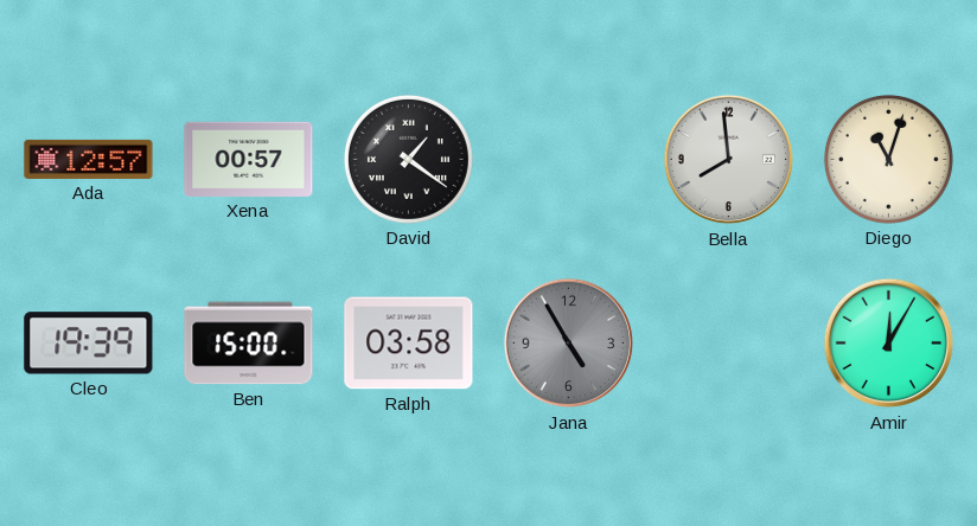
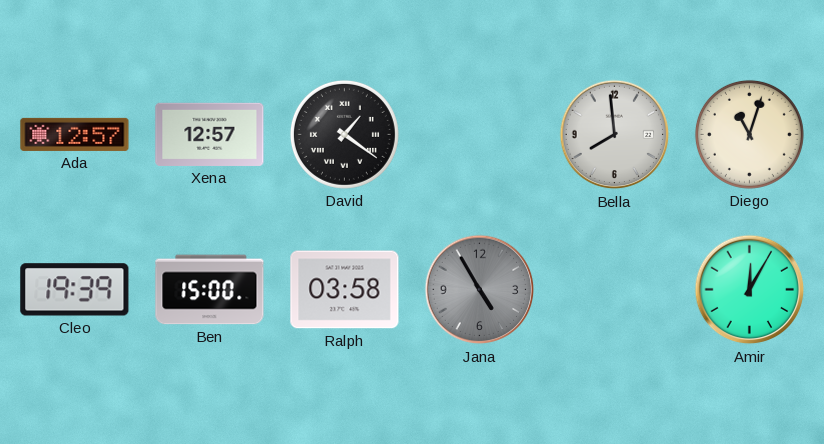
Xena: 00:57 -> 12:57
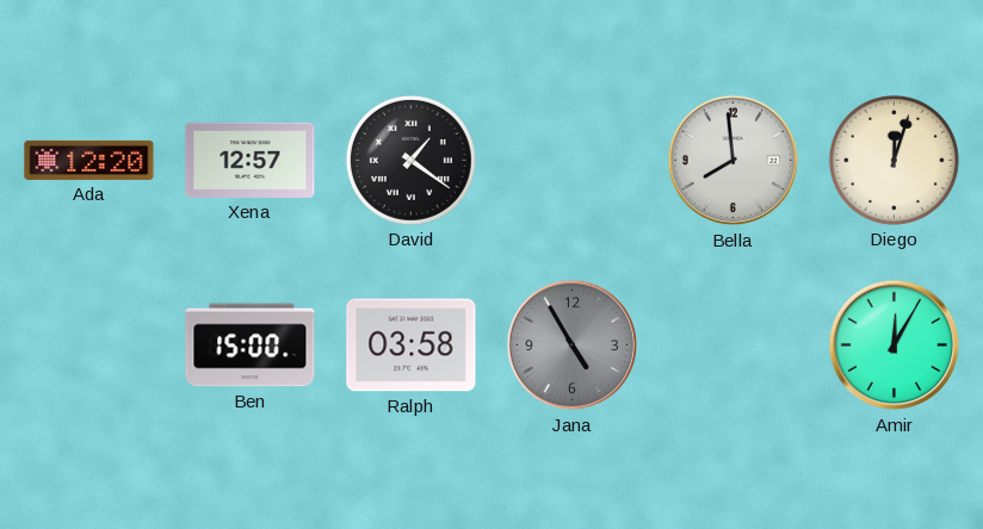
Ada: 12:57 -> 12:20
Diego: 11:03 -> 12:03
Cleo: 19:39 -> none
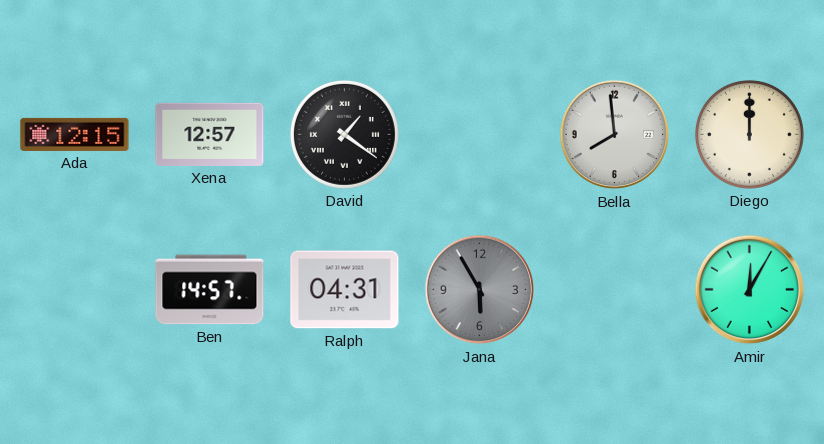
Ada: 12:20 -> 12:15
Diego: 12:03 -> 12:00
Ben: 15:00 -> 14:57
Ralph: 03:58 -> 04:31
Jana: 4:55 -> 5:55
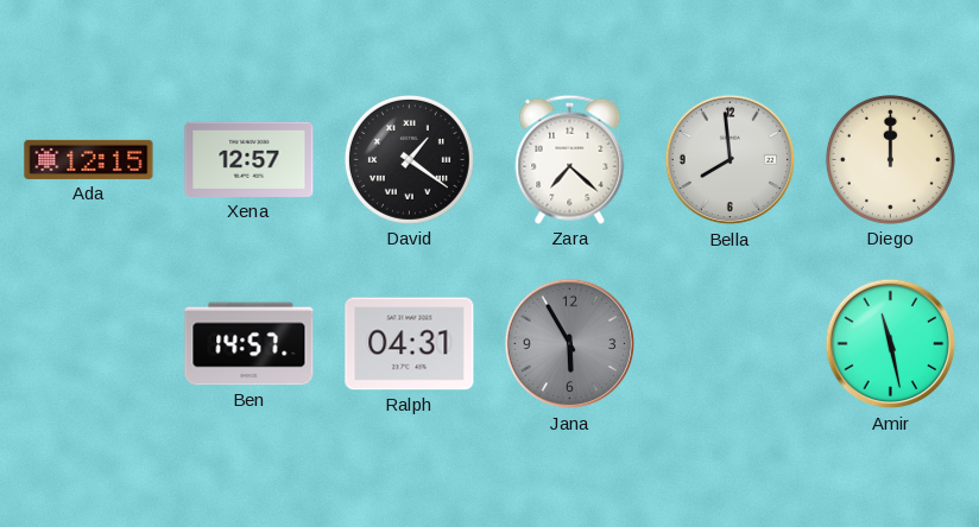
Zara: none -> 7:22
Amir: 12:05 -> 11:28
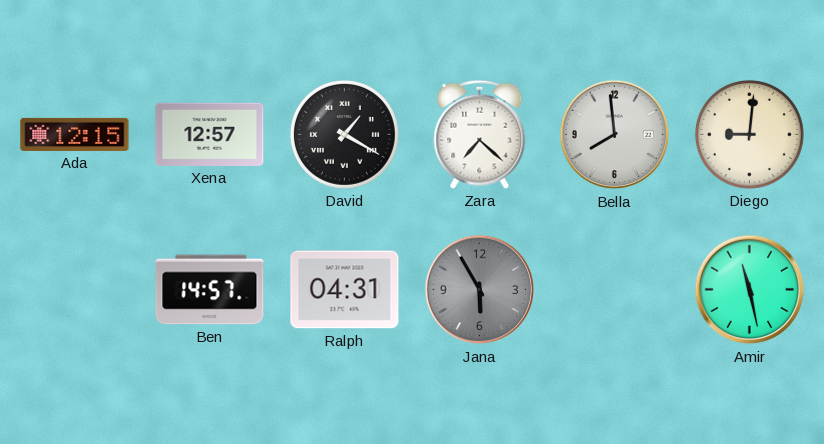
David: 1:21 -> 1:20
Diego: 12:00 -> 9:01
